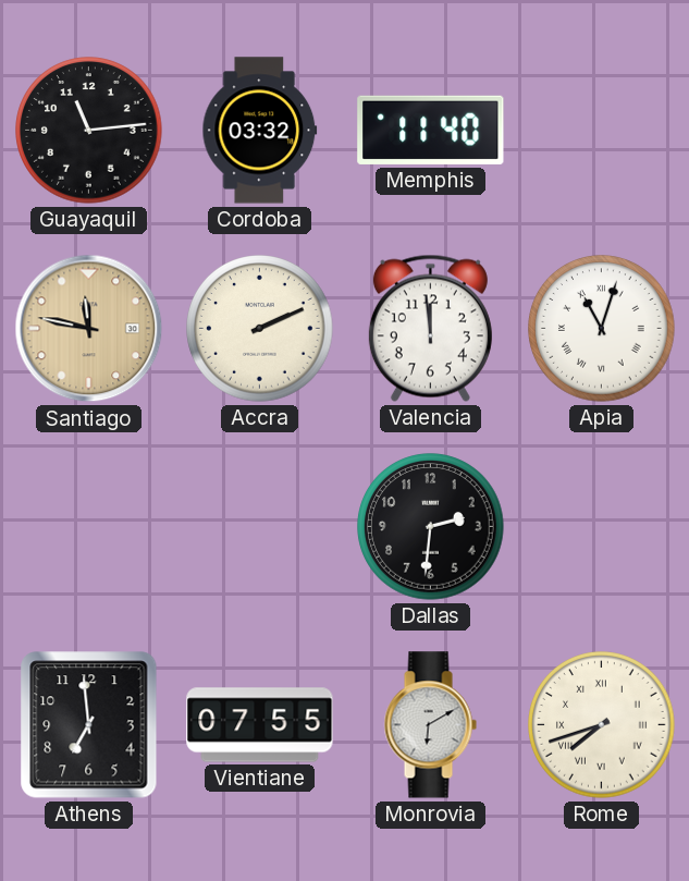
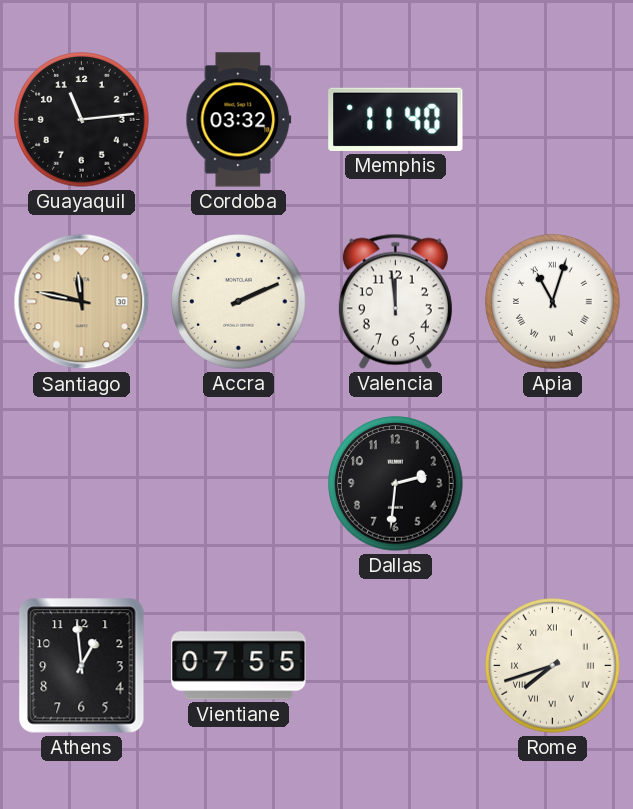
Athens: 6:59 -> 12:59
Monrovia: 6:10 -> none
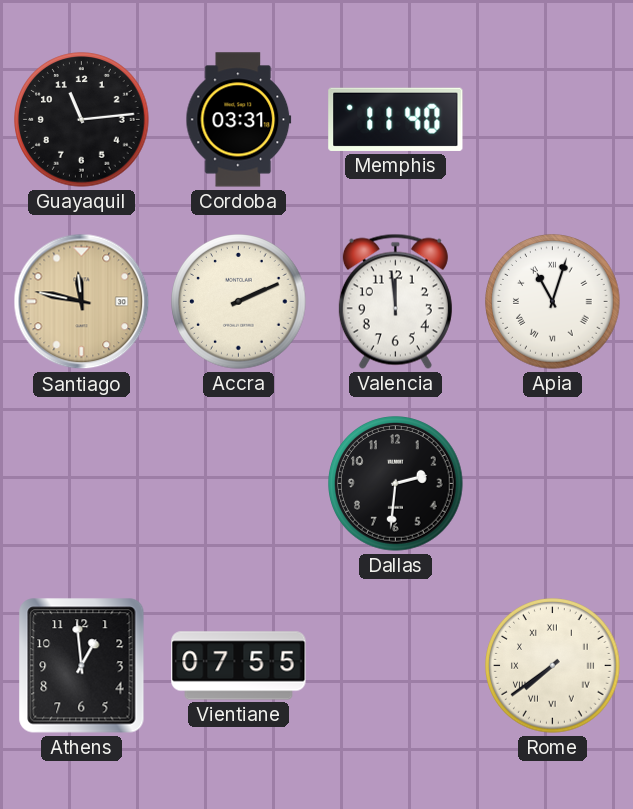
Cordoba: 03:32 -> 03:31
Rome: 7:42 -> 7:39
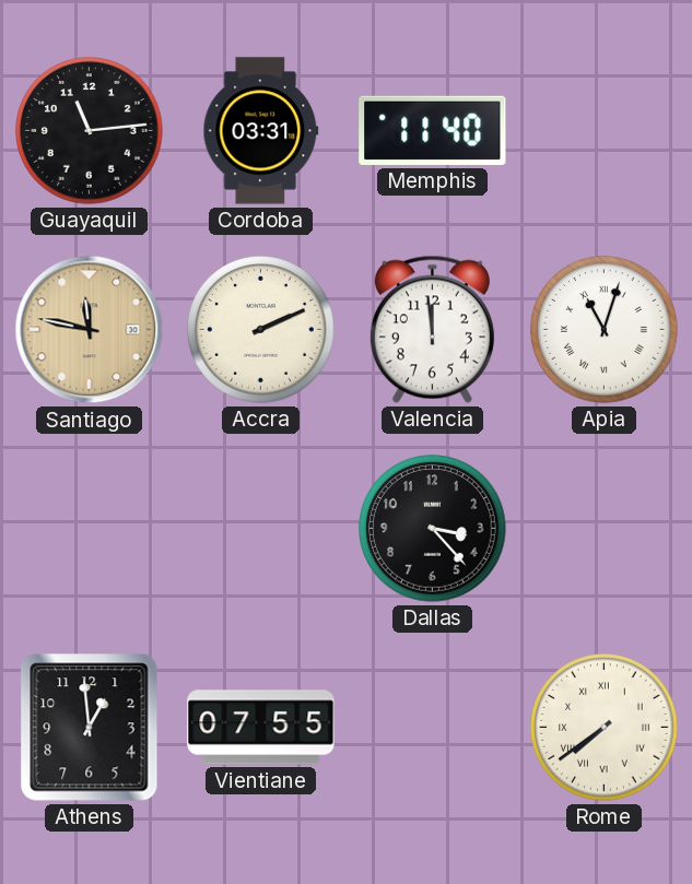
Dallas: 2:31 -> 3:23
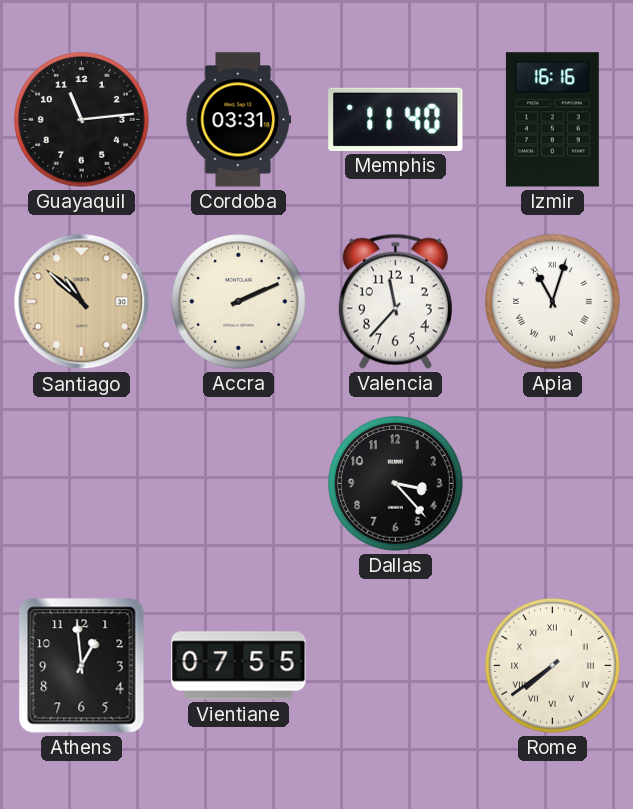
Izmir: none -> 16:16
Santiago: 11:47 -> 10:52
Valencia: 11:59 -> 11:37
